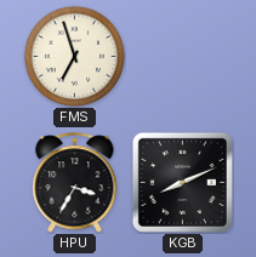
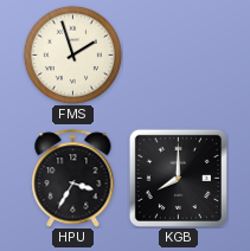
FMS: 6:57 -> 1:57
KGB: 8:11 -> 8:00
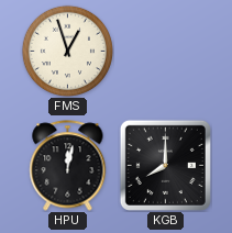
FMS: 1:57 -> 12:57
HPU: 3:35 -> 12:02
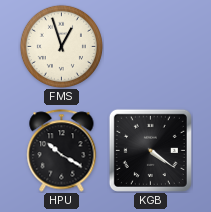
HPU: 12:02 -> 10:20
KGB: 8:00 -> 4:21
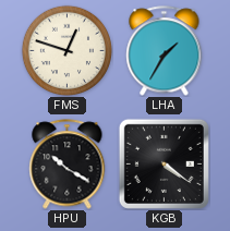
FMS: 12:57 -> 12:48
LHA: none -> 1:35
